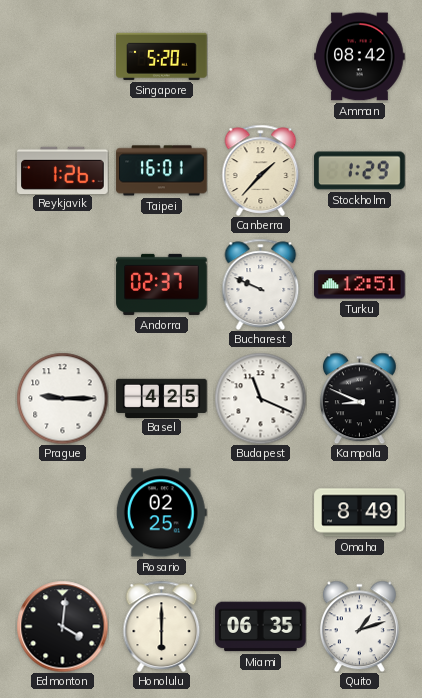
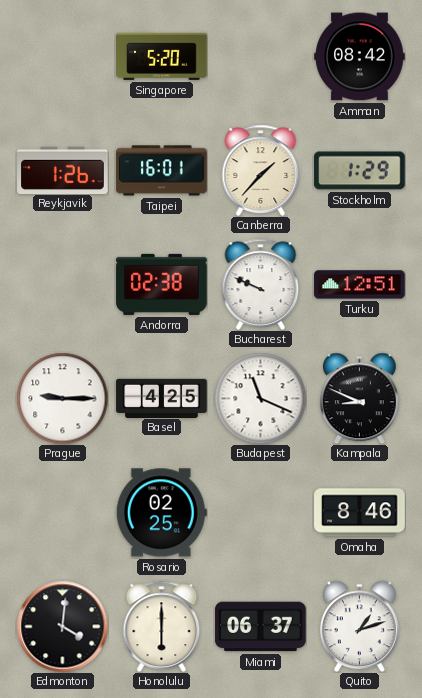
Andorra: 02:37 -> 02:38
Omaha: 8:49 -> 8:46
Miami: 06:35 -> 06:37
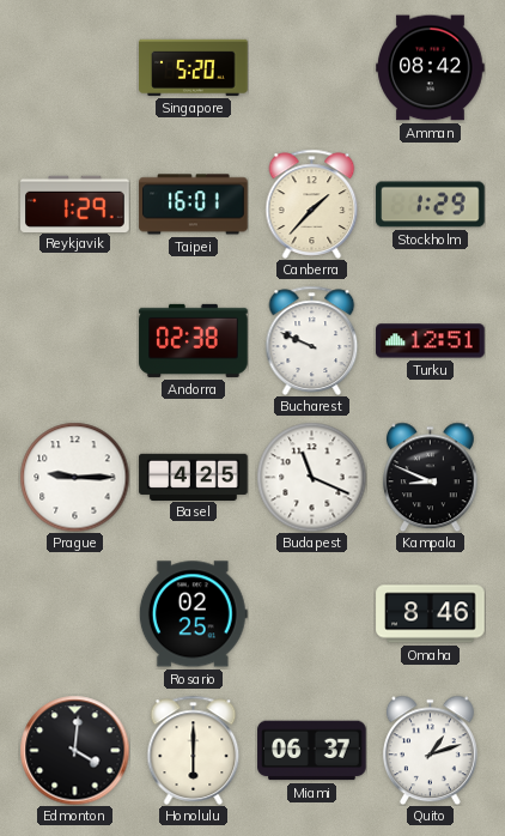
Reykjavik: 1:26 -> 1:29
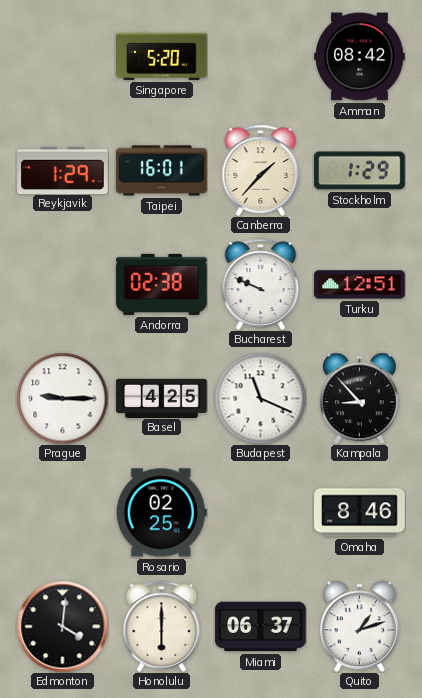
Kampala: 8:49 -> 8:53
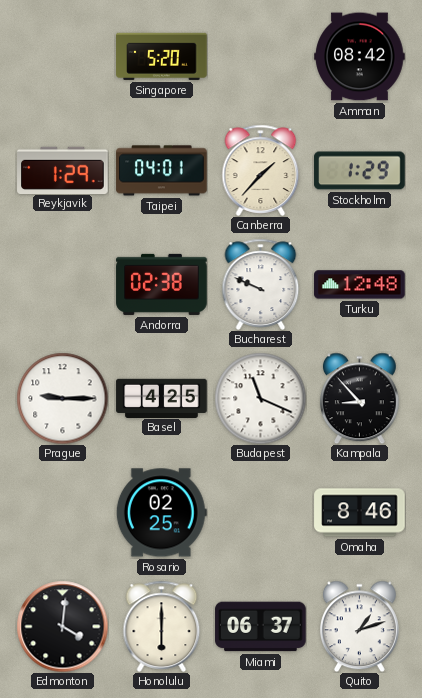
Taipei: 16:01 -> 04:01
Turku: 12:51 -> 12:48
